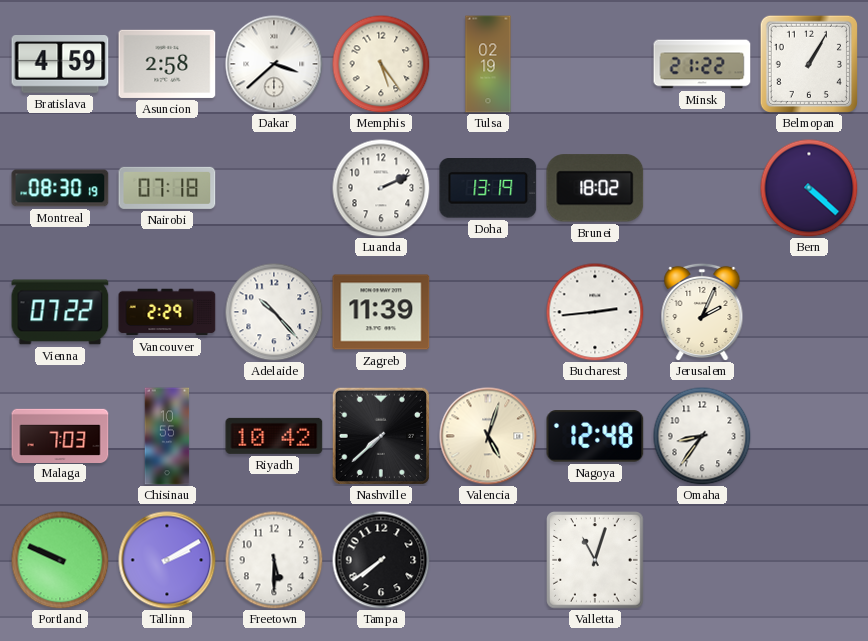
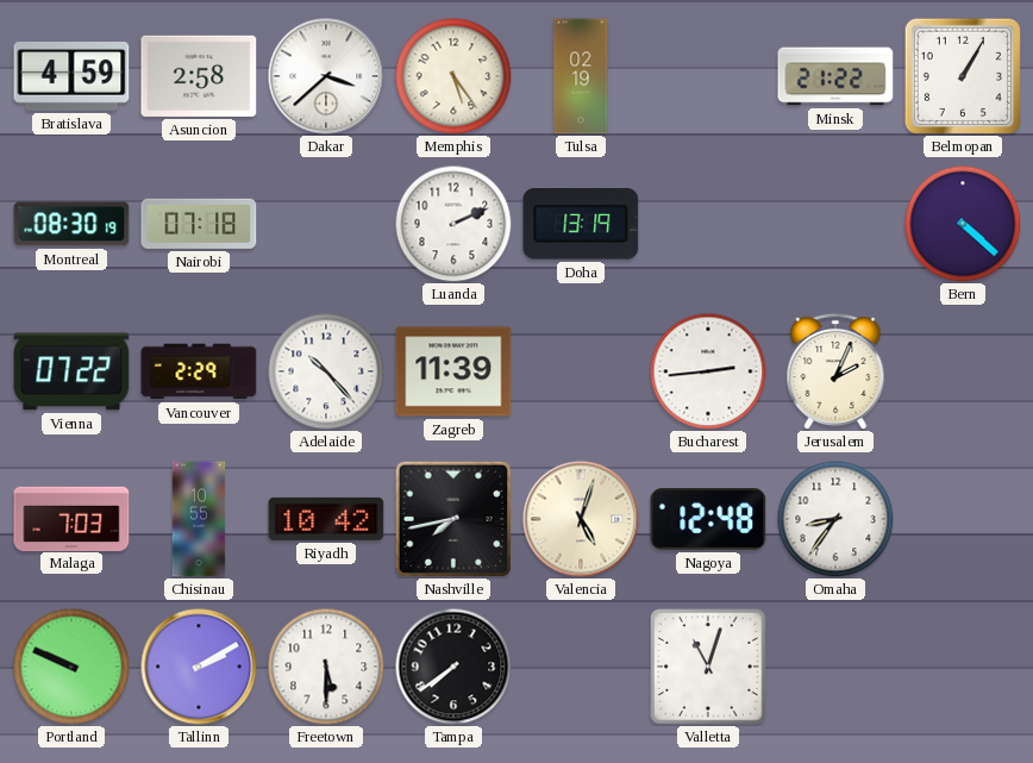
Brunei: 18:02 -> none
Nashville: 7:38 -> 7:43
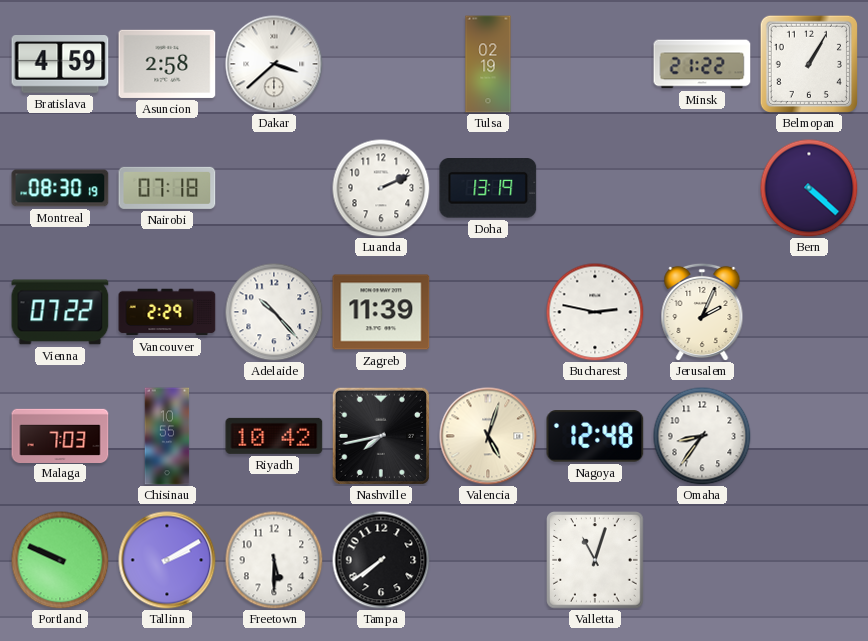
Memphis: 5:24 -> none
Bucharest: 2:44 -> 2:47
